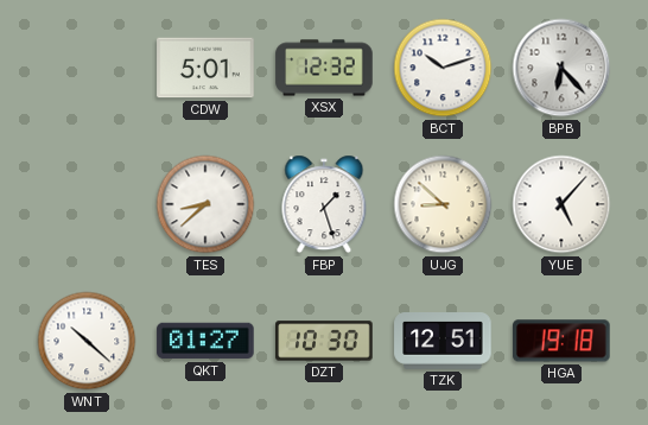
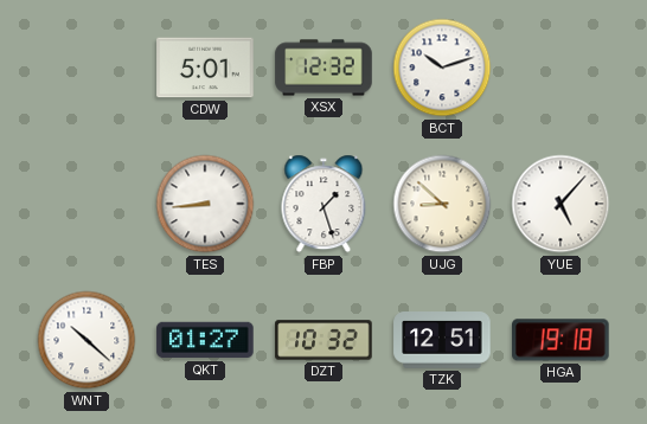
BPB: 6:23 -> none
TES: 8:38 -> 8:44
DZT: 10:30 -> 10:32
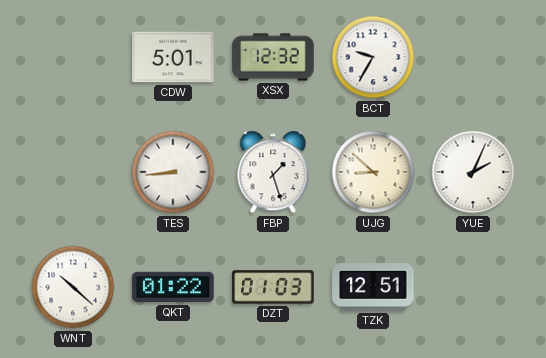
BCT: 10:12 -> 9:35
YUE: 5:07 -> 2:04
QKT: 01:27 -> 01:22
DZT: 10:32 -> 01:03
HGA: 19:18 -> none
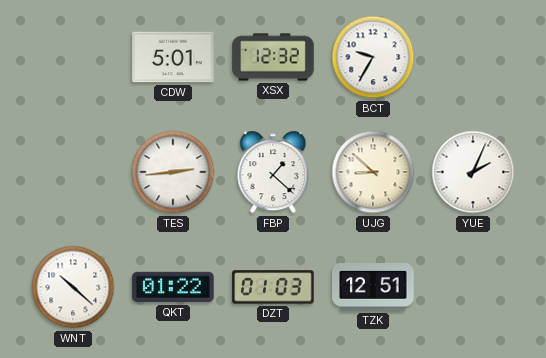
TES: 8:44 -> 2:44
FBP: 1:27 -> 1:22
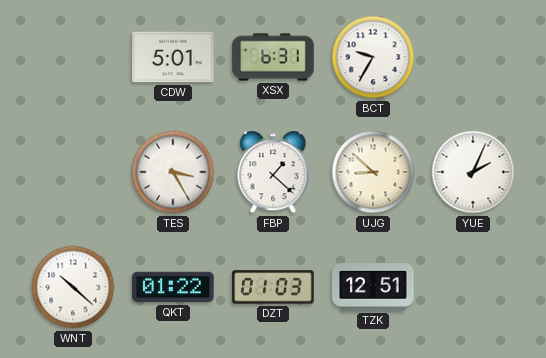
XSX: 12:32 -> 6:31
TES: 2:44 -> 3:25
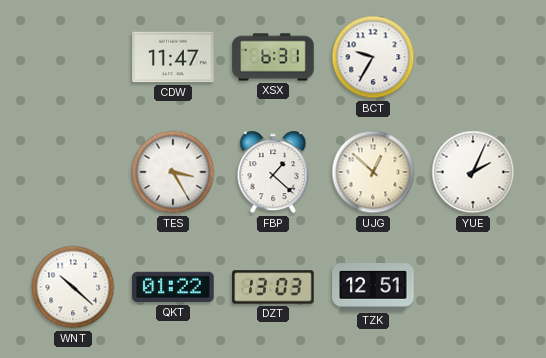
CDW: 5:01 -> 11:47
UJG: 8:52 -> 12:52
DZT: 01:03 -> 13:03
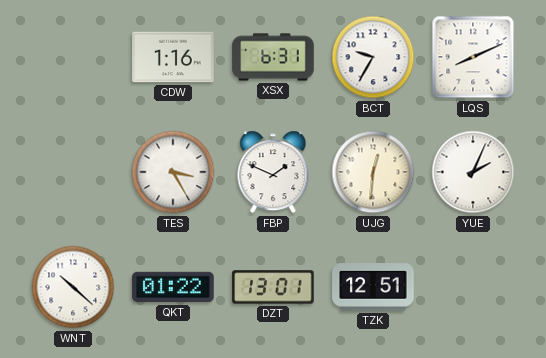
CDW: 11:47 -> 1:16
LQS: none -> 8:11
FBP: 1:22 -> 1:49
UJG: 12:52 -> 12:31
DZT: 13:03 -> 13:01
